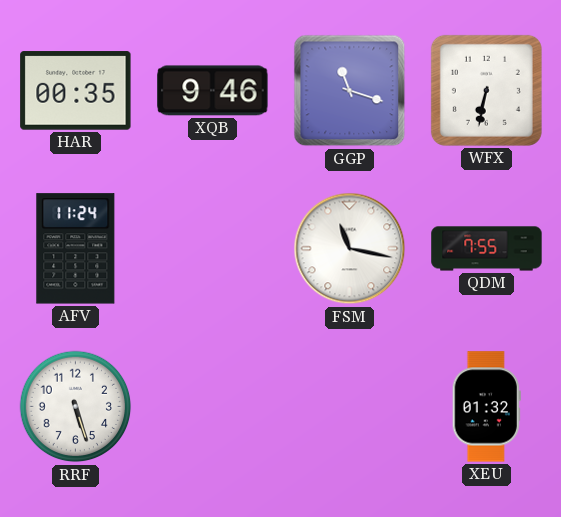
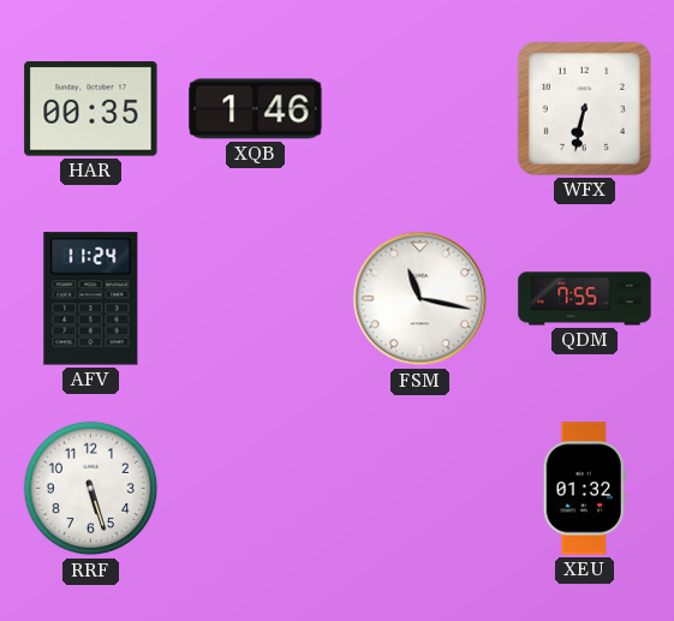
XQB: 9:46 -> 1:46
GGP: 11:18 -> none
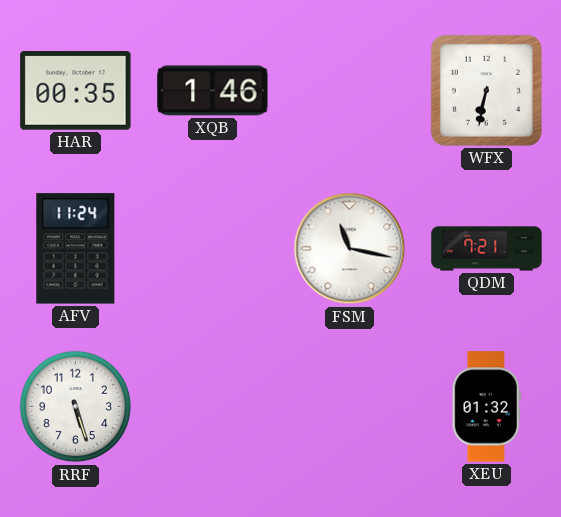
QDM: 7:55 -> 7:21
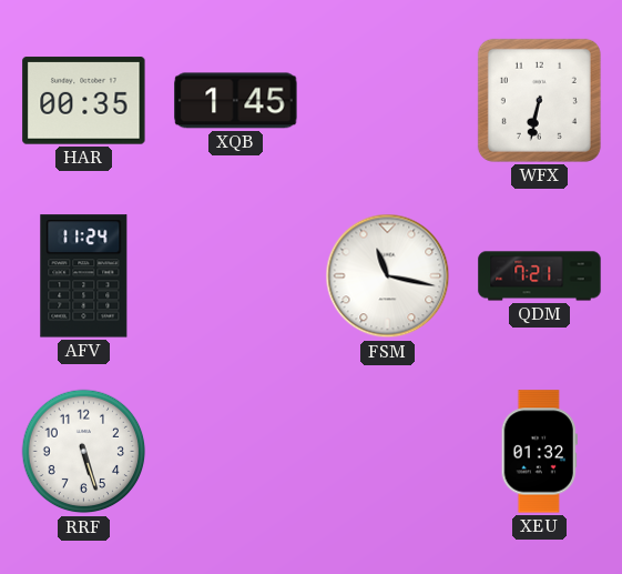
XQB: 1:46 -> 1:45
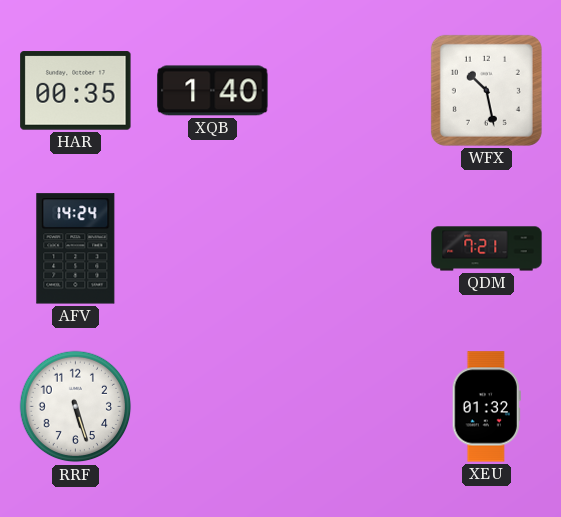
XQB: 1:45 -> 1:40
WFX: 6:32 -> 10:28
AFV: 11:24 -> 14:24
FSM: 11:17 -> none
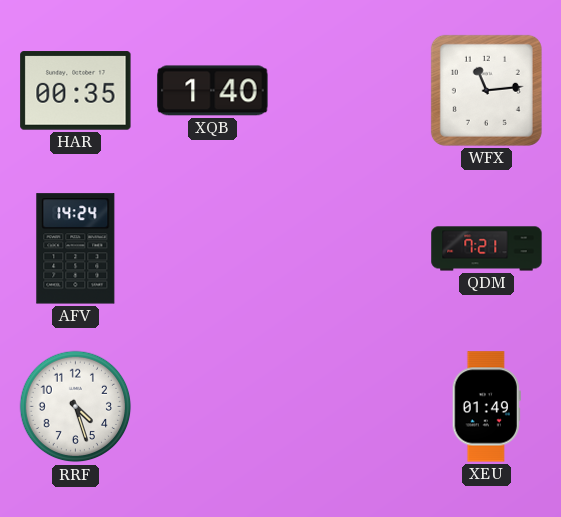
WFX: 10:28 -> 11:14
RRF: 5:27 -> 4:27
XEU: 01:32 -> 01:49
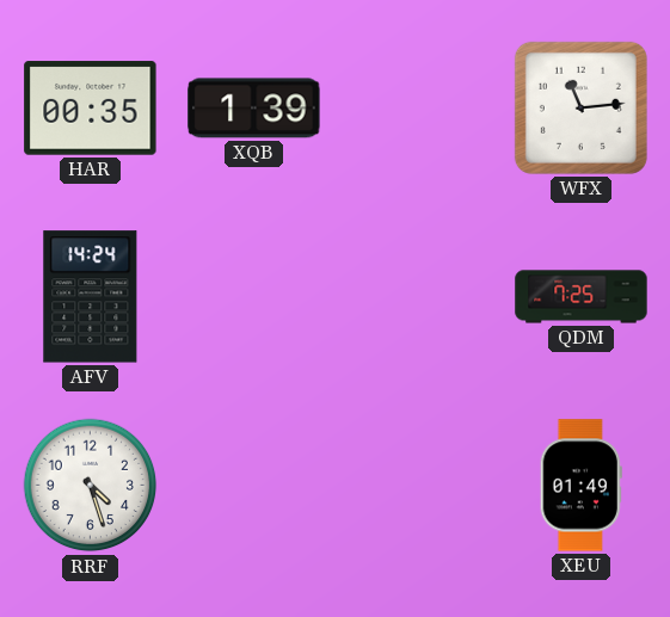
XQB: 1:40 -> 1:39
QDM: 7:21 -> 7:25
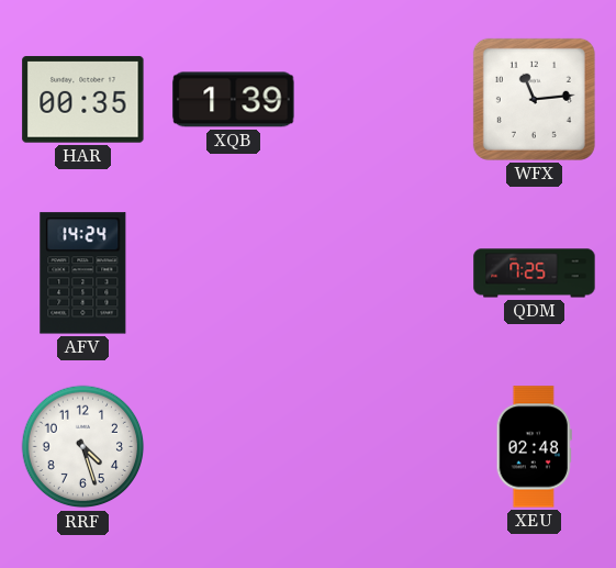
XEU: 01:49 -> 02:48
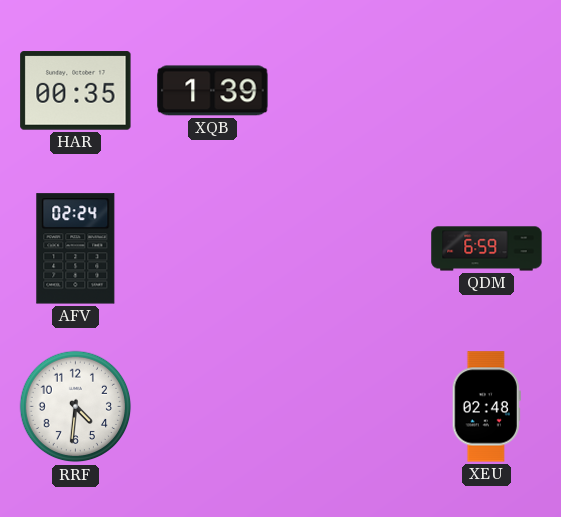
WFX: 11:14 -> none
AFV: 14:24 -> 02:24
QDM: 7:25 -> 6:59
RRF: 4:27 -> 4:31
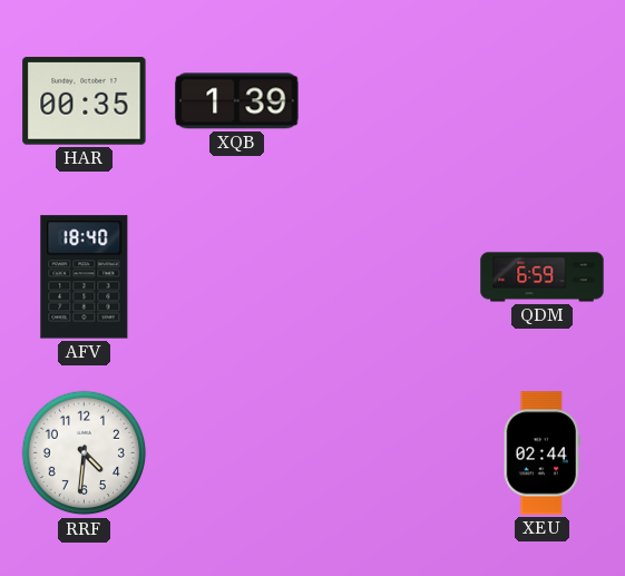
AFV: 02:24 -> 18:40
XEU: 02:48 -> 02:44
